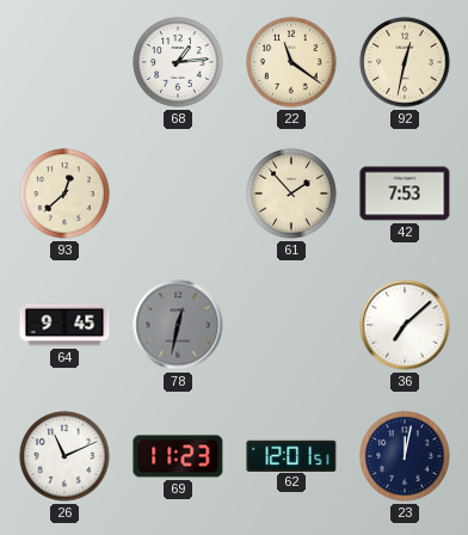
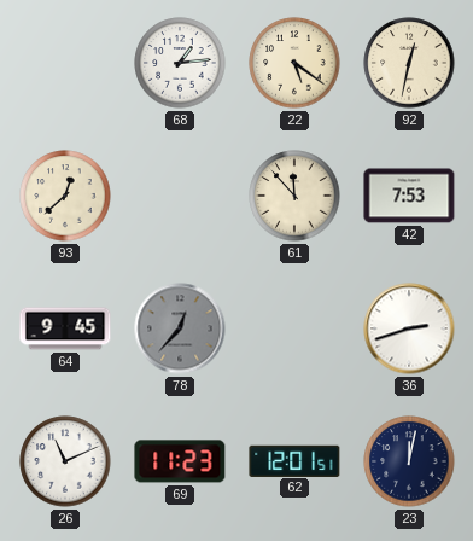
22: 11:21 -> 5:21
61: 1:53 -> 11:53
78: 12:32 -> 12:37
36: 7:08 -> 2:42
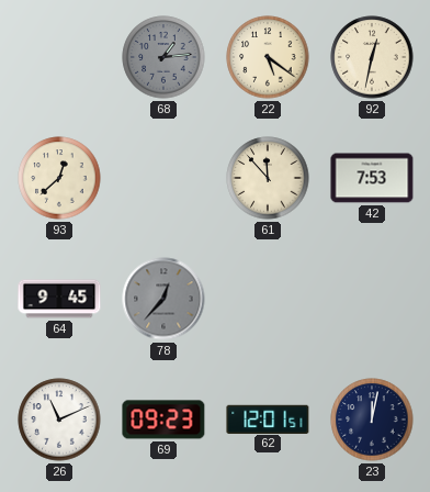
68 dial: white -> grey
36: 2:42 -> none
69: 11:23 -> 09:23
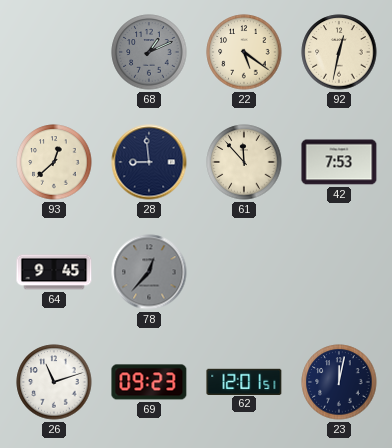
68: 1:14 -> 1:11
28: none -> 8:59
26: 11:11 -> 11:12
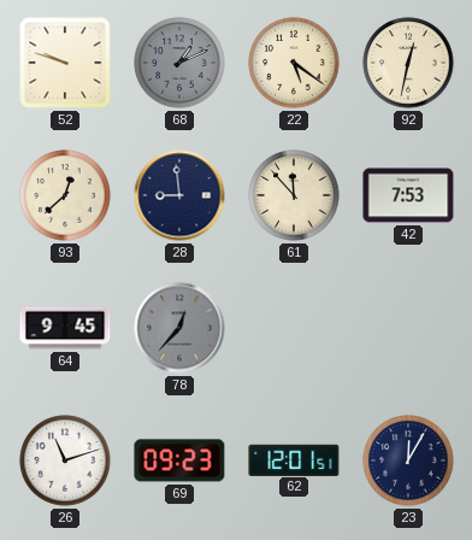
52: none -> 9:48
23: 12:02 -> 12:05
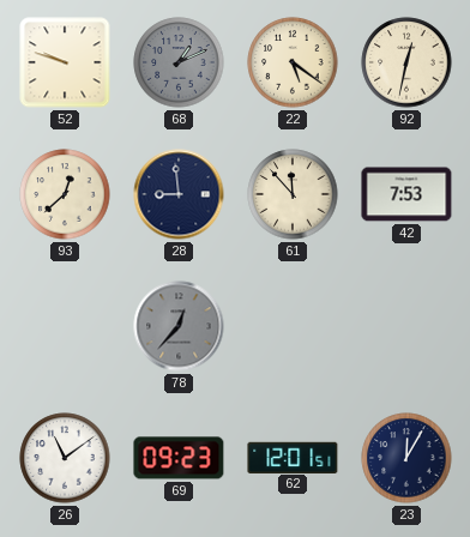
64: 9:45 -> none
26: 11:12 -> 11:09
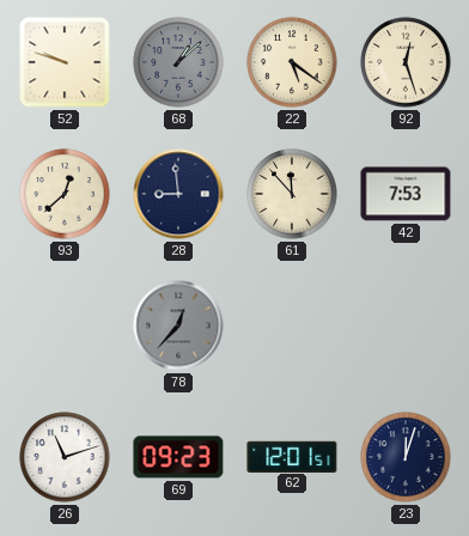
68: 1:11 -> 1:08
92: 12:32 -> 12:27
26: 11:09 -> 11:12
23: 12:05 -> 12:03
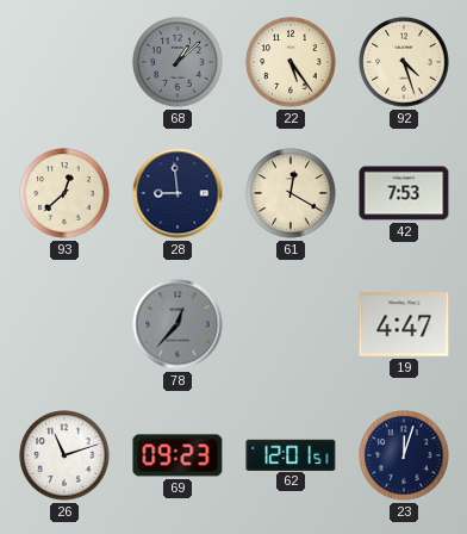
52: 9:48 -> none
22: 5:21 -> 5:24
92: 12:27 -> 4:27
61: 11:53 -> 12:20
19: none -> 4:47
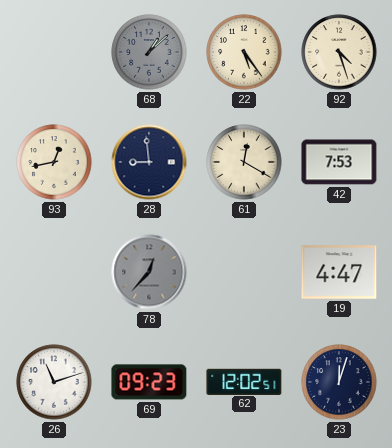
93: 12:38 -> 12:43
62: 12:01 -> 12:02
